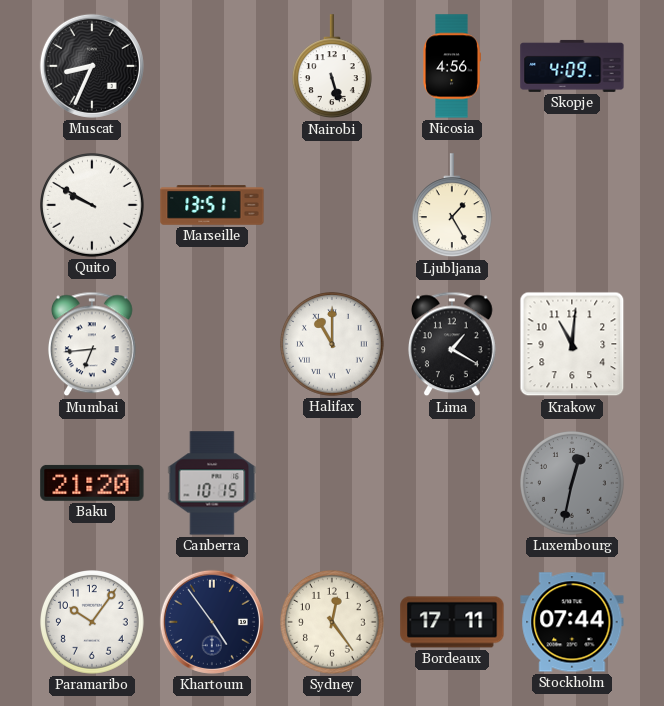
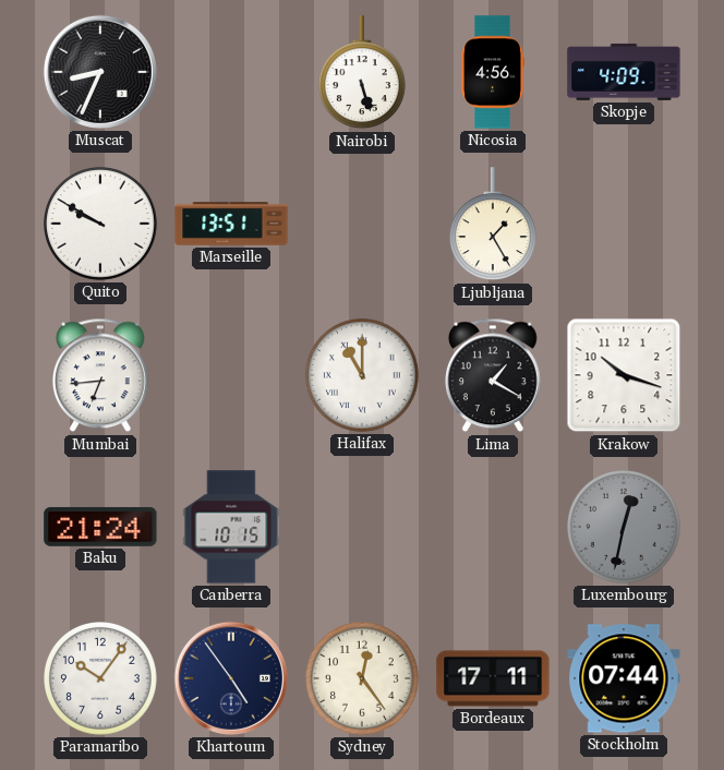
Krakow: 11:01 -> 10:18
Baku: 21:20 -> 21:24
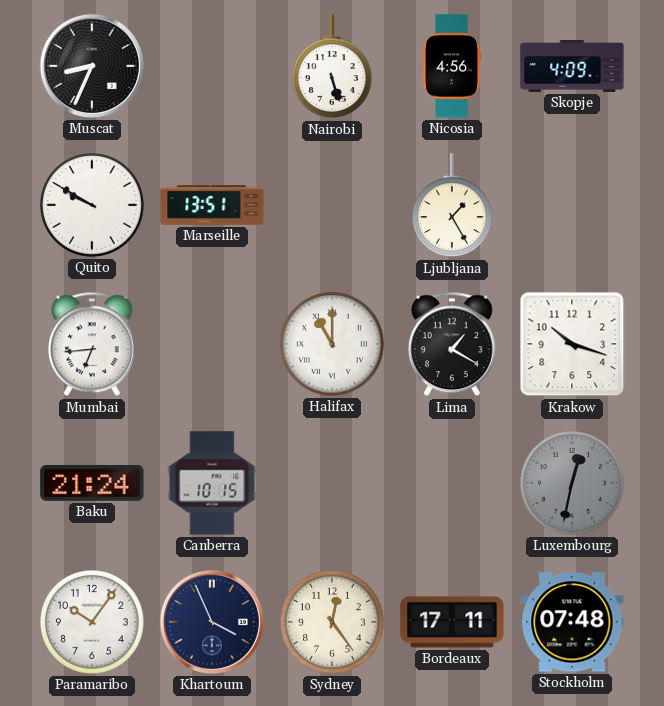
Khartoum: 4:54 -> 3:56
Stockholm: 07:44 -> 07:48
